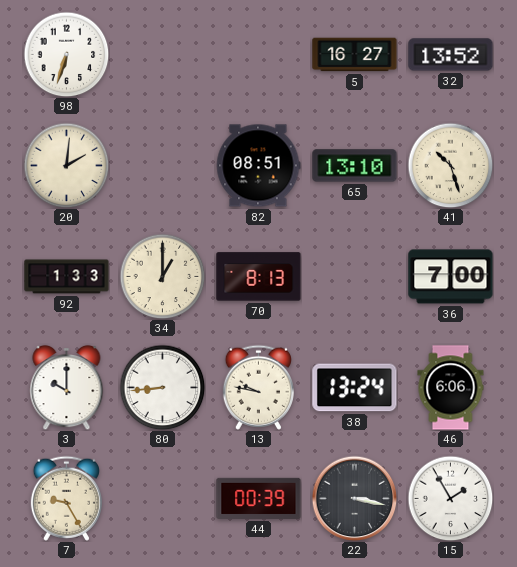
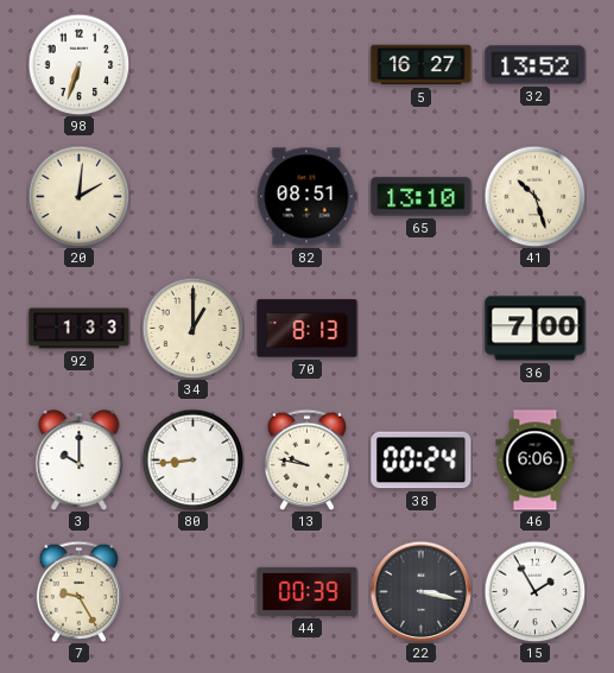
38: 13:24 -> 00:24
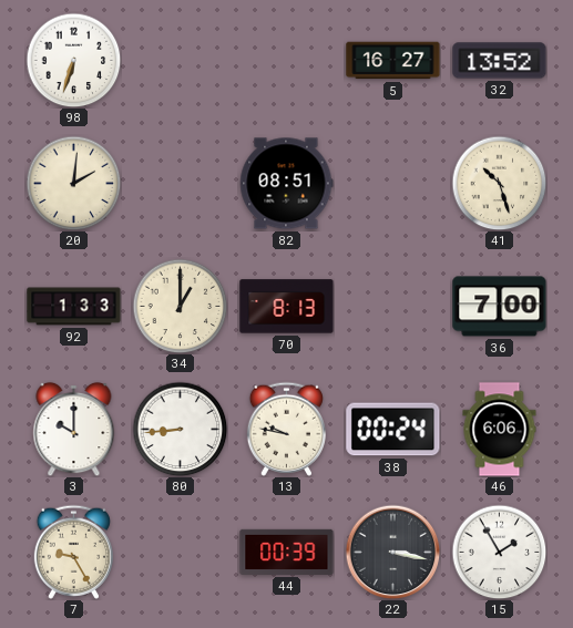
65: 13:10 -> none
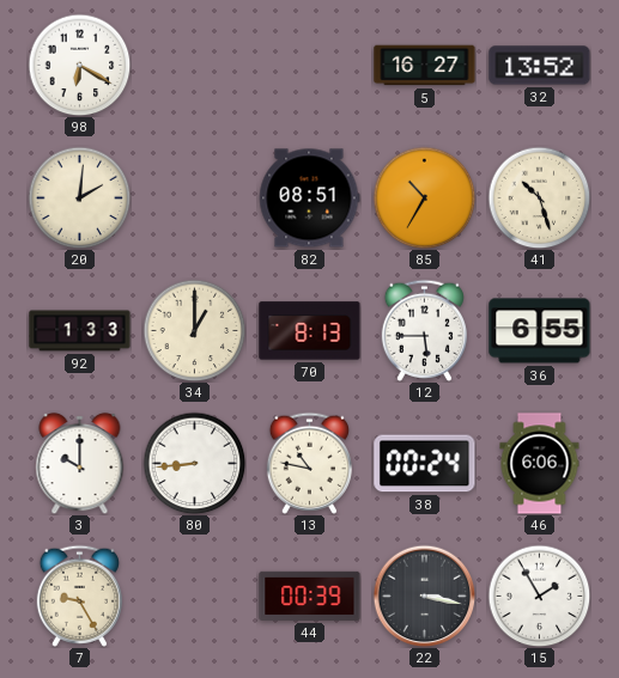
98: 6:33 -> 6:20
85: none -> 10:35
12: none -> 5:45
36: 7:00 -> 6:55
13: 9:47 -> 10:47
